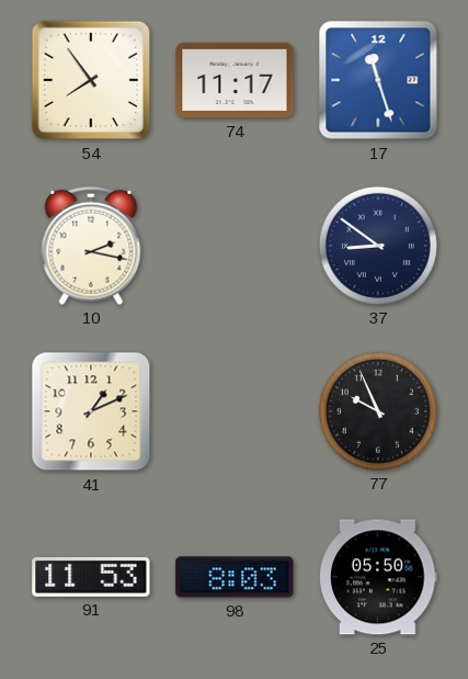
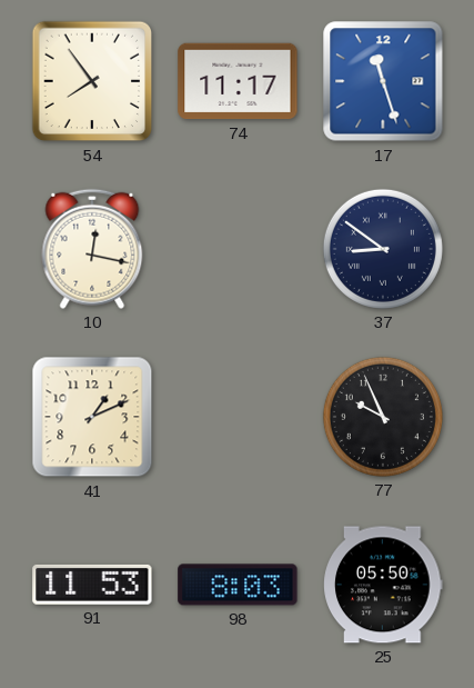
10: 2:17 -> 12:17
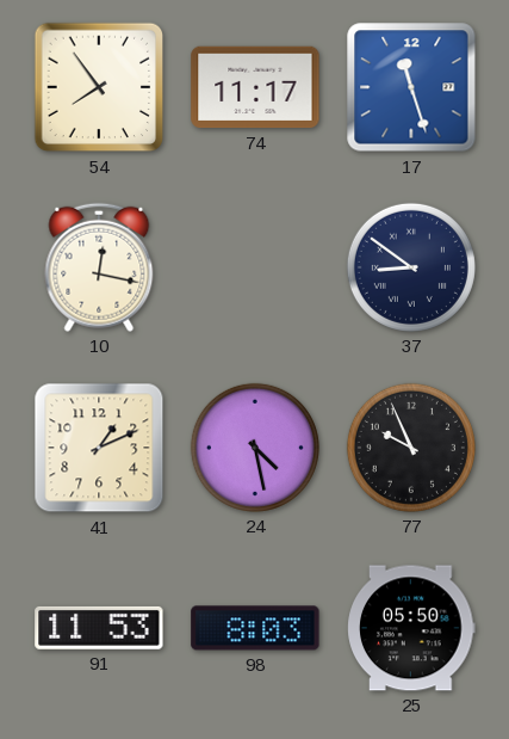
24: none -> 4:28
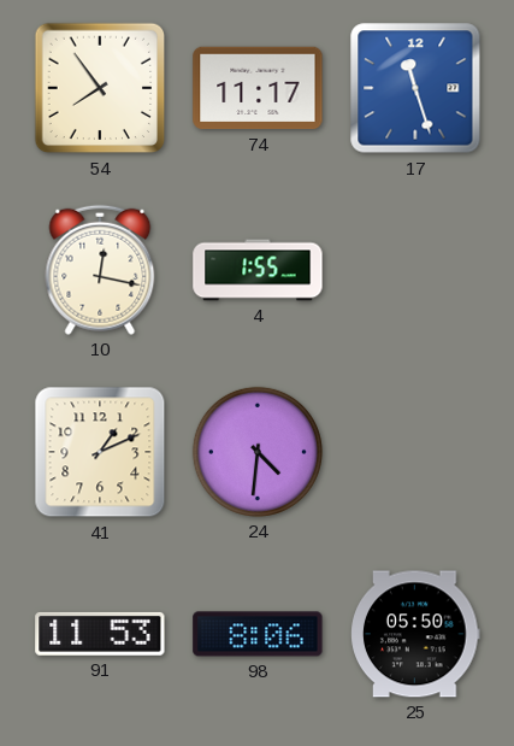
4: none -> 1:55
37: 8:51 -> none
24: 4:28 -> 4:31
77: 9:56 -> none
98: 8:03 -> 8:06
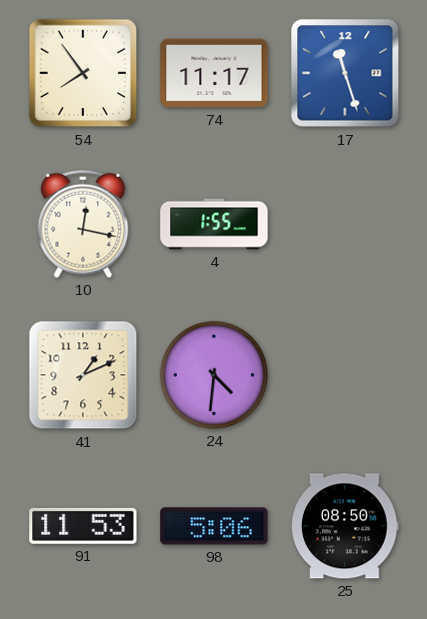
98: 8:06 -> 5:06
25: 05:50 -> 08:50
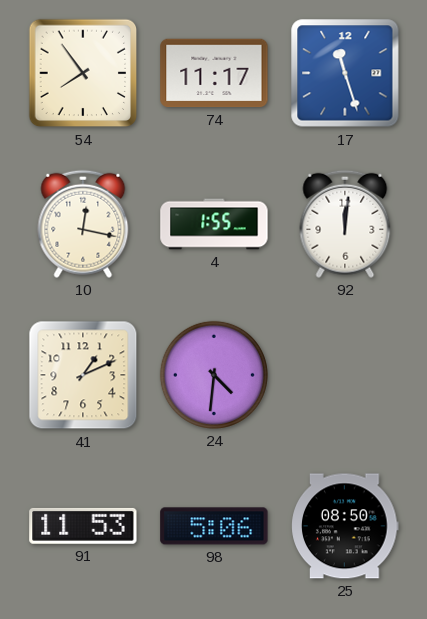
92: none -> 12:01
